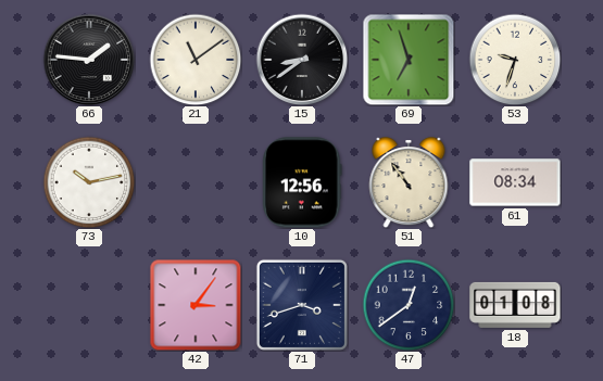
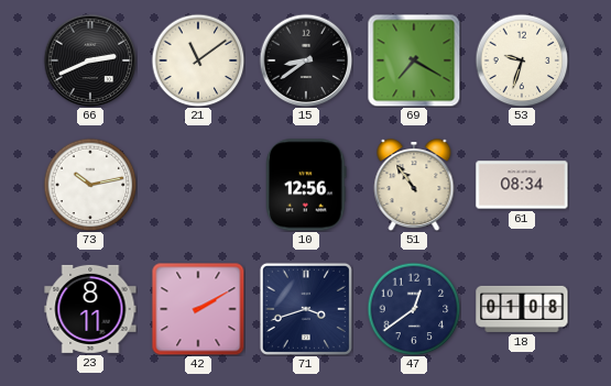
66: 1:46 -> 2:41
69: 6:57 -> 7:20
23: none -> 8:11
42: 3:06 -> 2:10
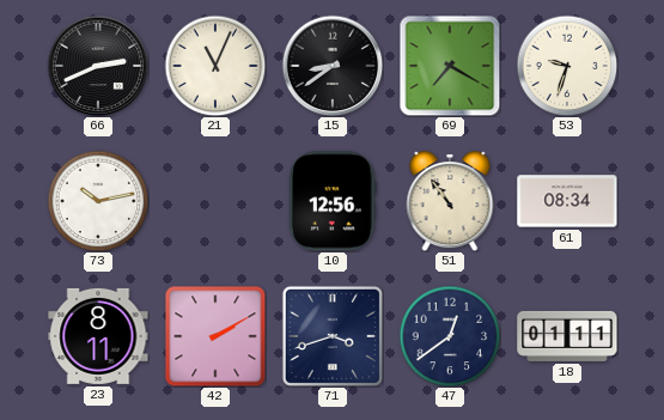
21: 11:09 -> 11:04
18: 01:08 -> 01:11
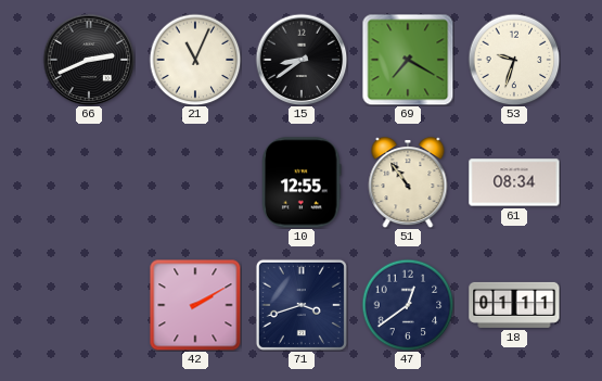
73: 10:13 -> none
10: 12:56 -> 12:55
23: 8:11 -> none
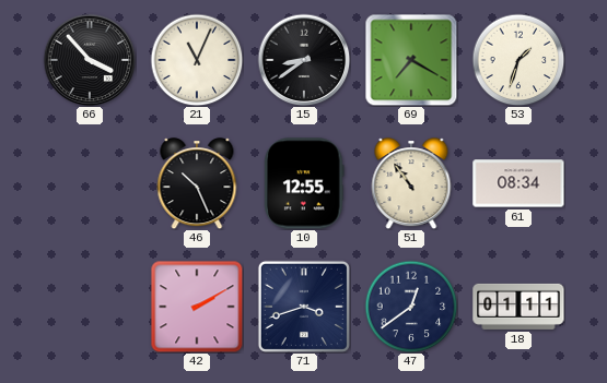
66: 2:41 -> 3:53
53: 9:33 -> 1:33
46: none -> 10:26
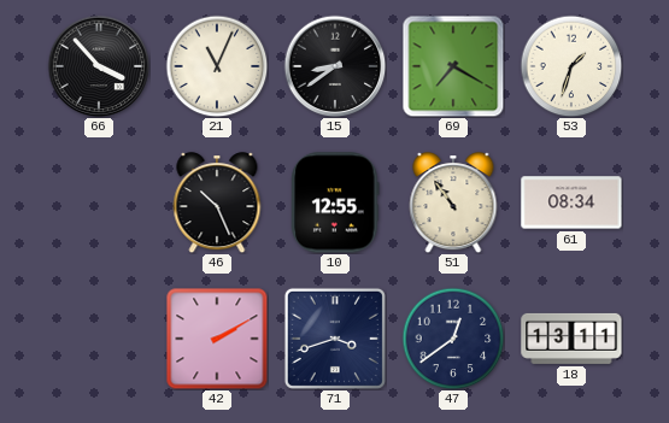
18: 01:11 -> 13:11
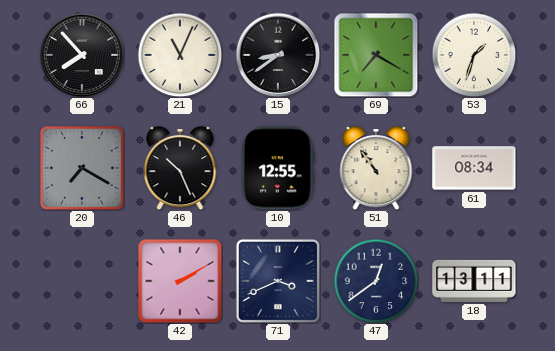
66: 3:53 -> 7:53
20: none -> 7:20
71: 3:42 -> 3:41
